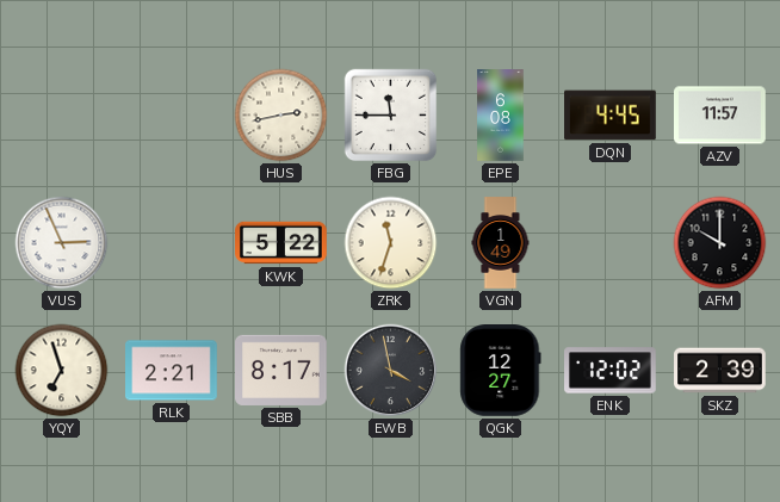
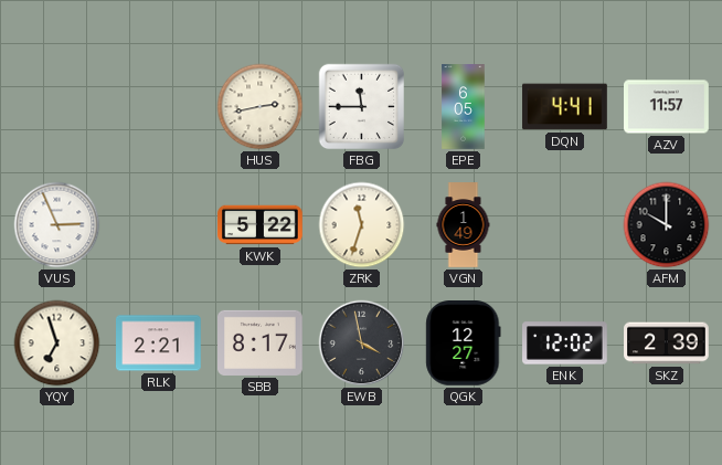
EPE: 6:08 -> 6:05
DQN: 4:45 -> 4:41
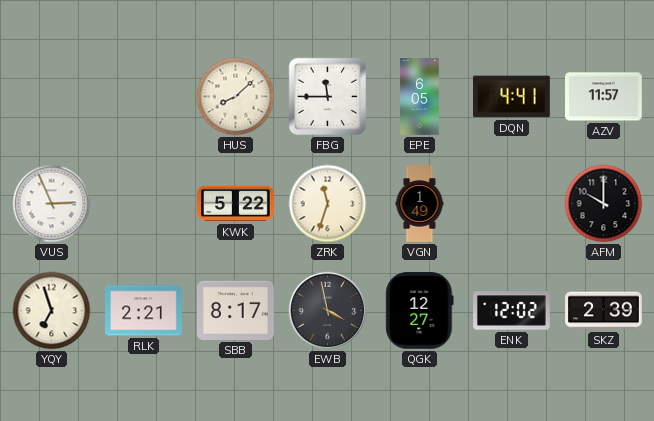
HUS: 2:43 -> 8:08
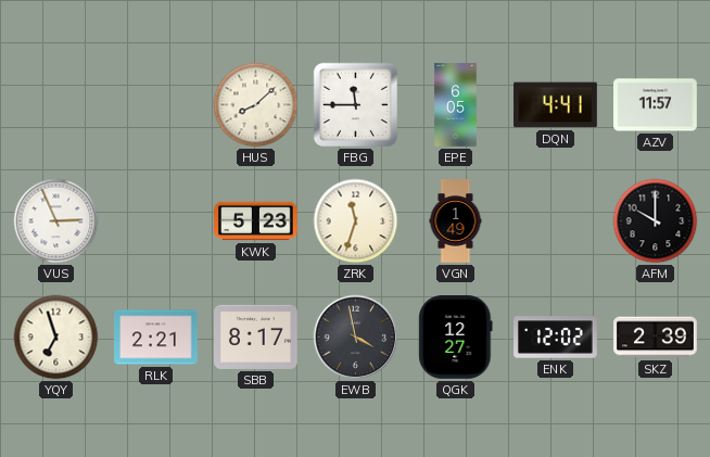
KWK: 5:22 -> 5:23
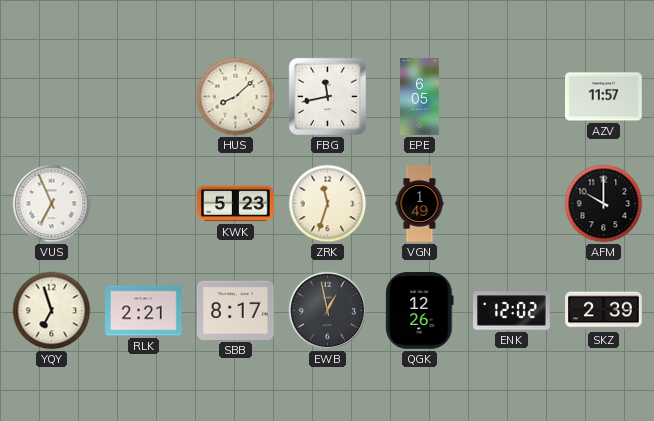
FBG: 11:45 -> 11:43
DQN: 4:41 -> none
VUS: 2:56 -> 6:56
EWB: 3:58 -> 12:58
QGK: 12:27 -> 12:26
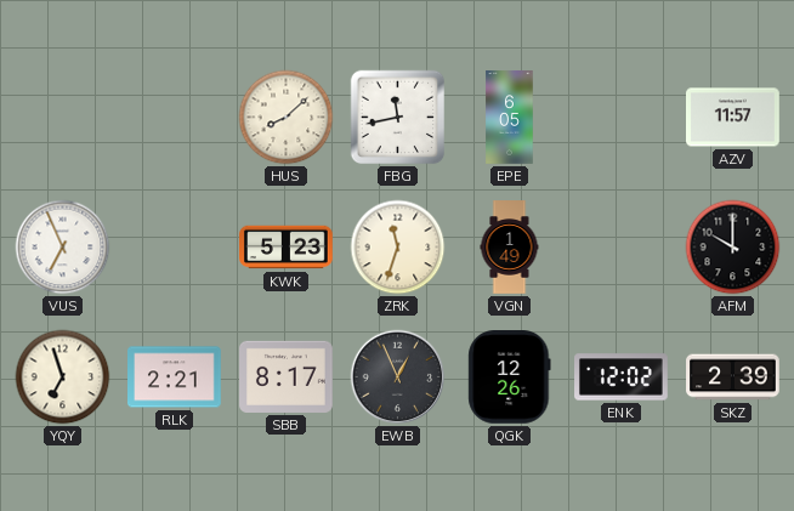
EWB: 12:58 -> 12:56
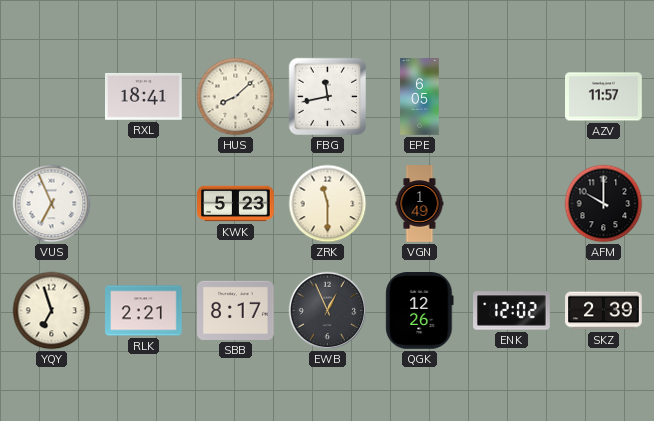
RXL: none -> 18:41
ZRK: 11:33 -> 11:30
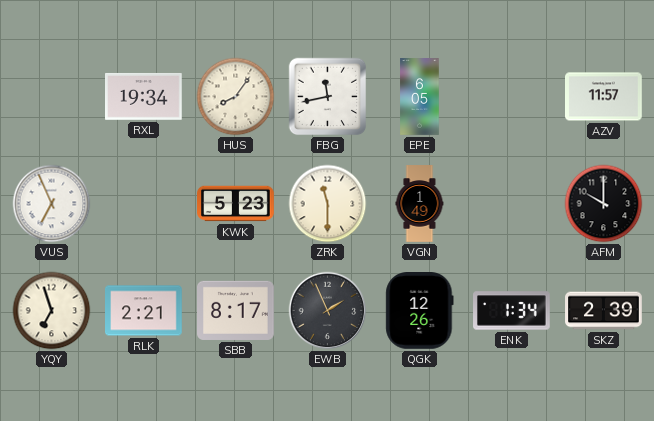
RXL: 18:41 -> 19:34
HUS: 8:08 -> 8:06
EWB: 12:56 -> 1:56
ENK: 12:02 -> 1:34
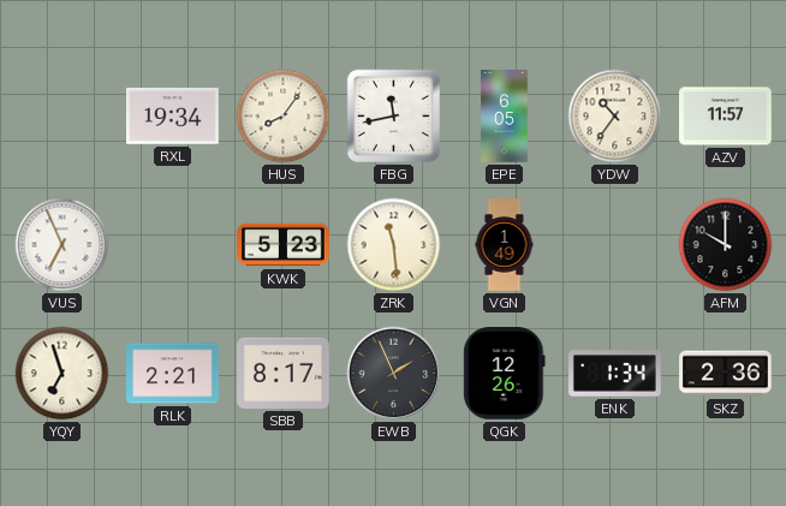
YDW: none -> 10:36
ZRK: 11:30 -> 11:29
SKZ: 2:39 -> 2:36
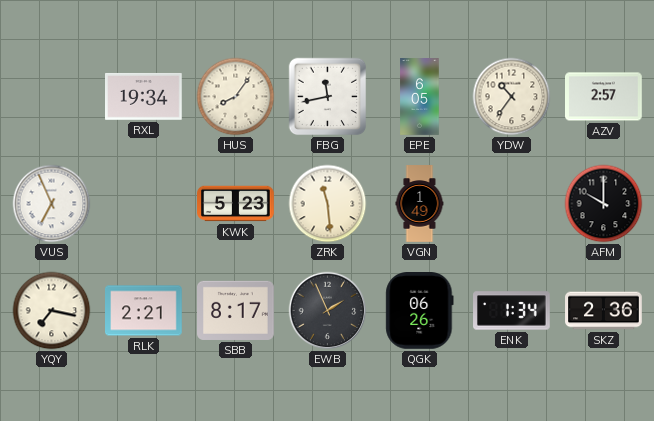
AZV: 11:57 -> 2:57
YQY: 6:57 -> 7:17
QGK: 12:26 -> 06:26
